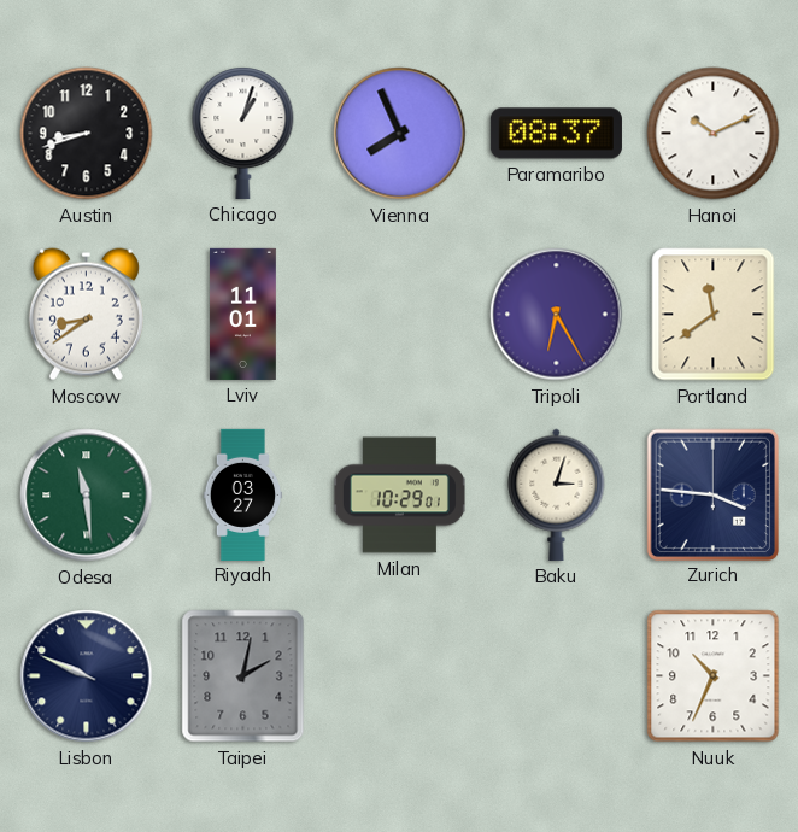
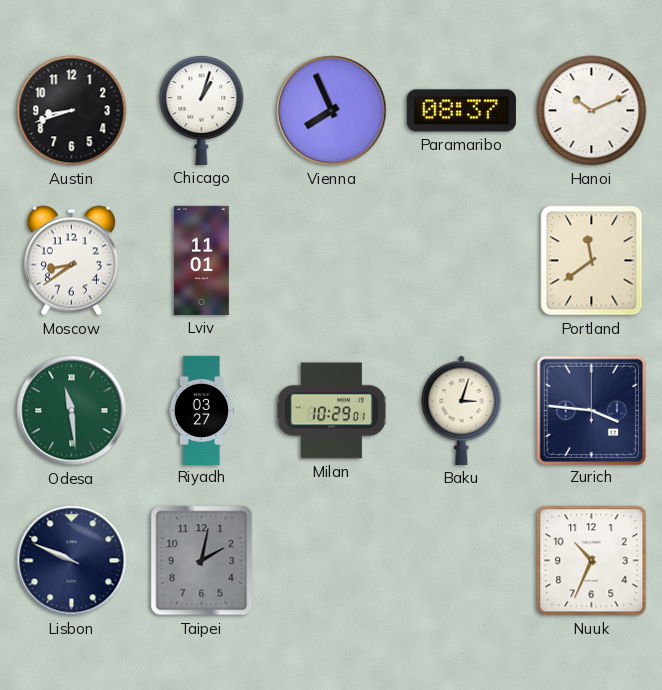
Tripoli: 6:25 -> none
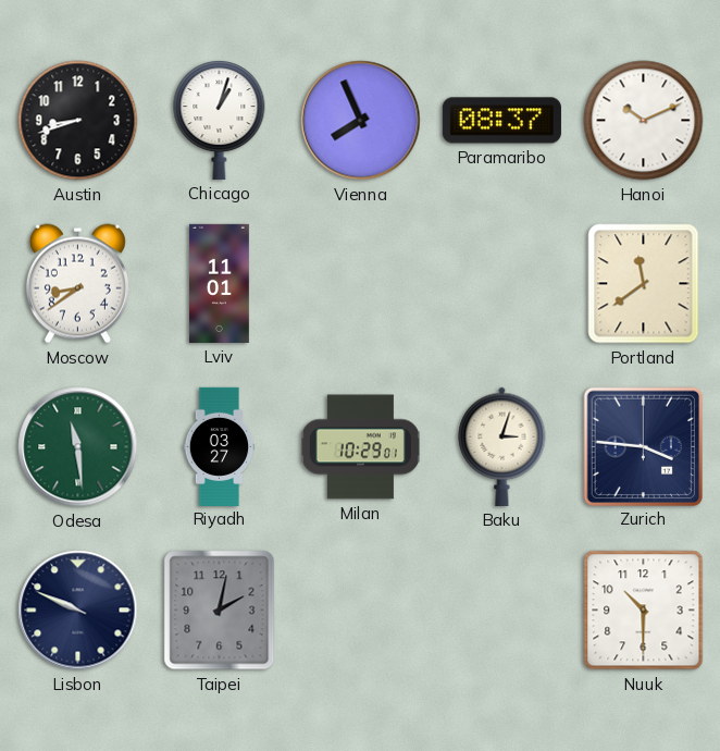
Nuuk: 10:34 -> 10:30
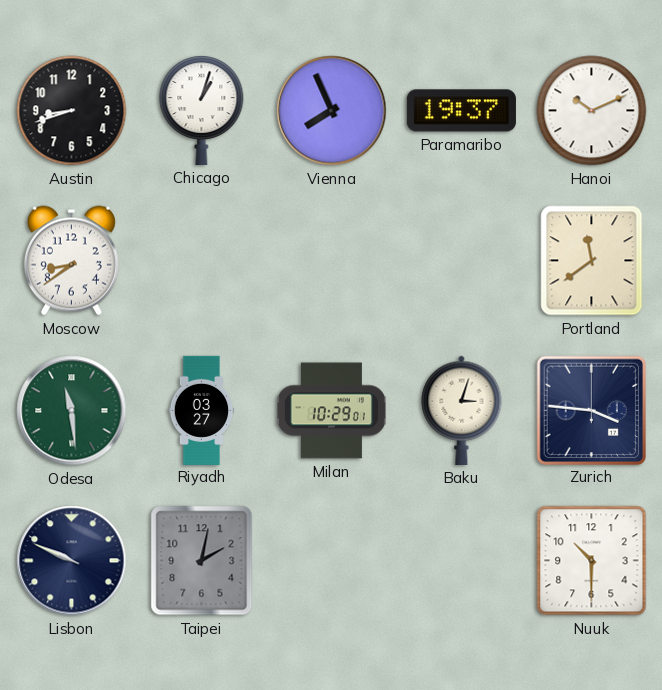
Paramaribo: 08:37 -> 19:37
Lviv: 11:01 -> none
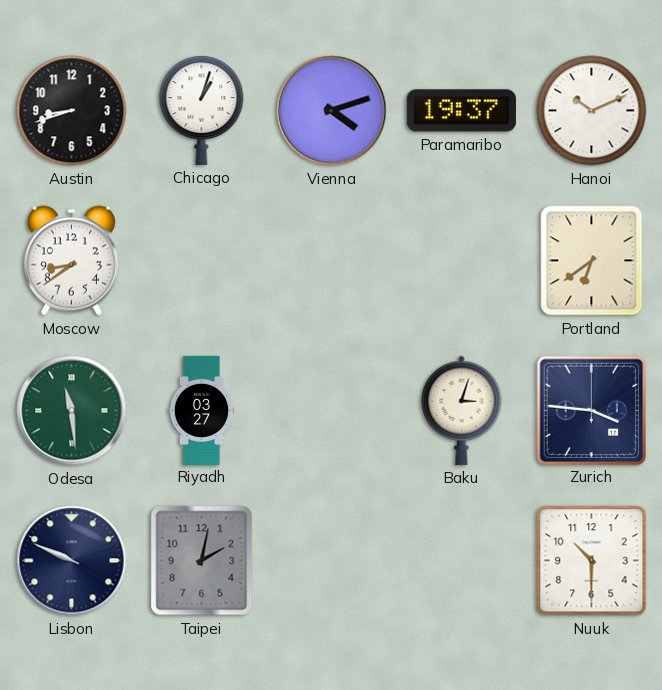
Vienna: 7:56 -> 4:12
Portland: 11:39 -> 6:39
Milan: 10:29 -> none
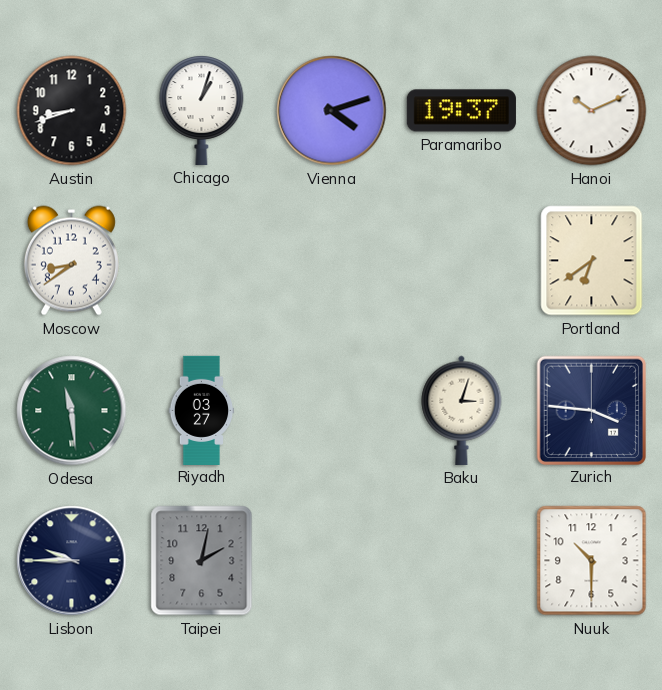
Lisbon: 9:49 -> 9:45
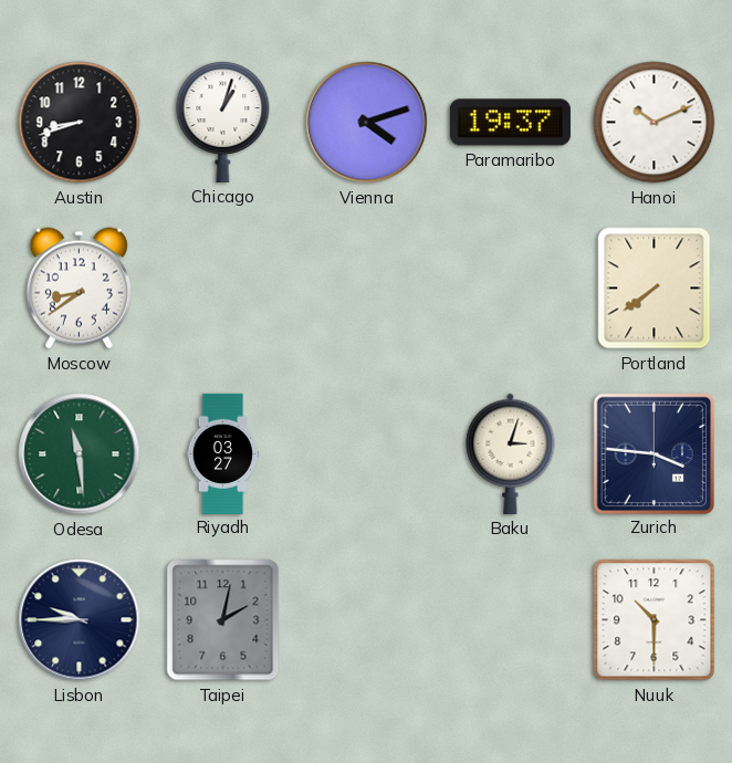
Portland: 6:39 -> 7:39
